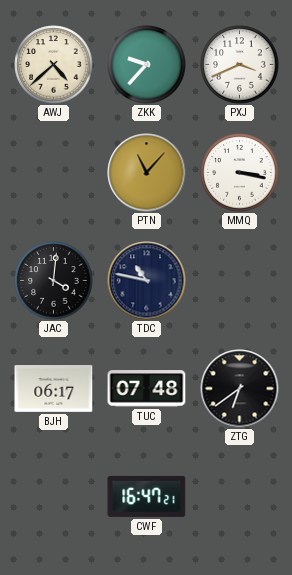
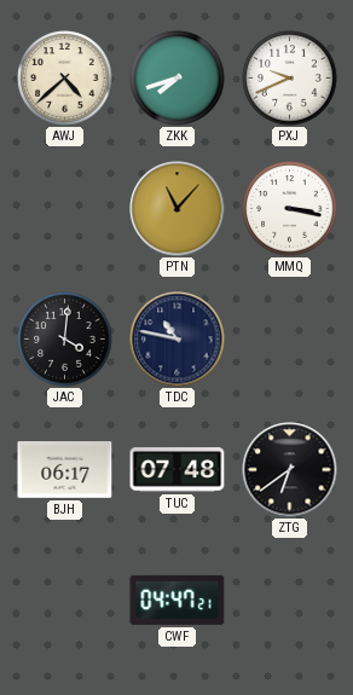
ZKK: 9:37 -> 7:42
PXJ: 3:41 -> 9:41
CWF: 16:47 -> 04:47
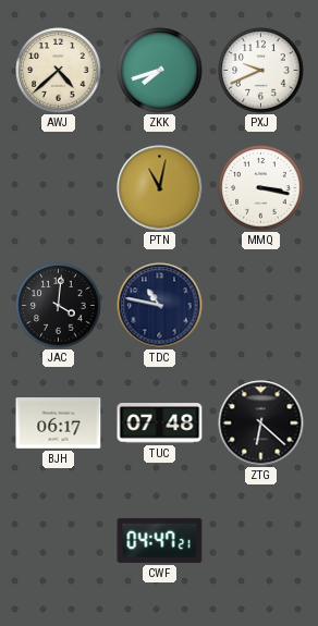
PTN: 11:07 -> 11:02
ZTG: 6:39 -> 6:22
